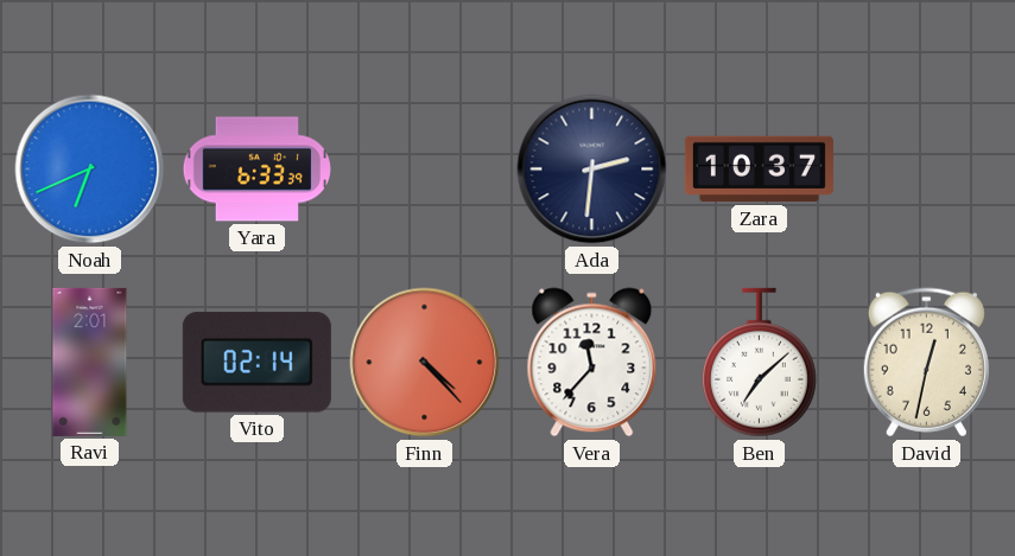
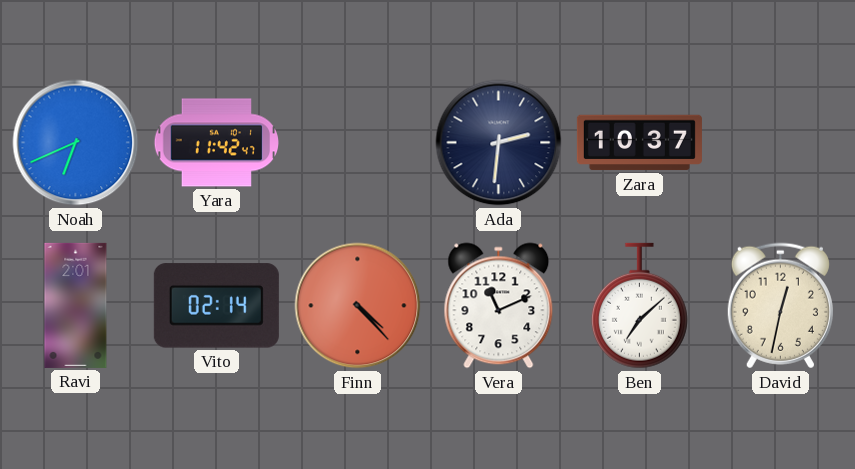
Yara: 6:33 -> 11:42
Vera: 11:37 -> 11:11
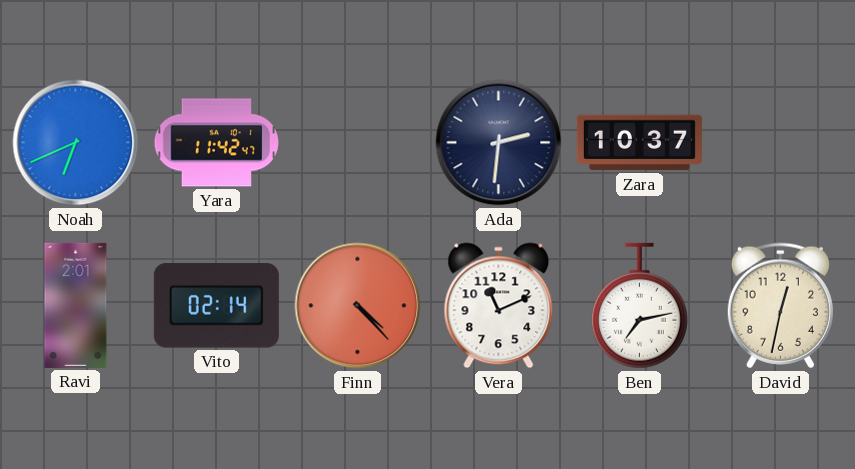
Ben: 7:08 -> 7:13
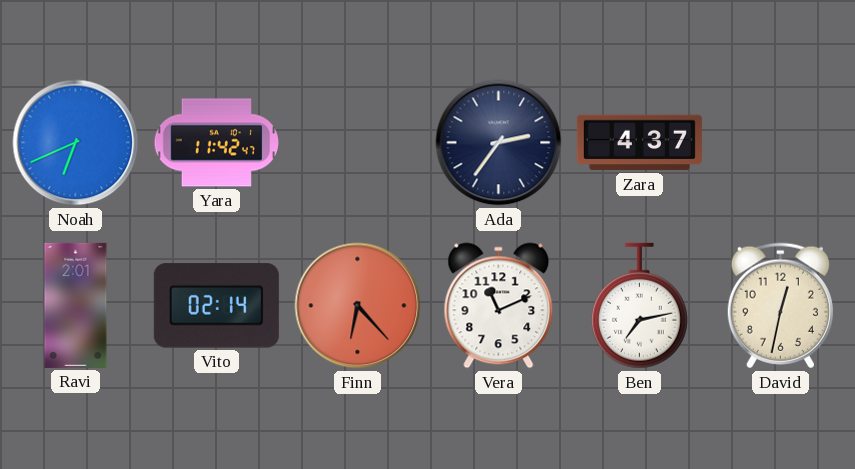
Ada: 2:31 -> 2:36
Zara: 10:37 -> 4:37
Finn: 4:23 -> 6:23
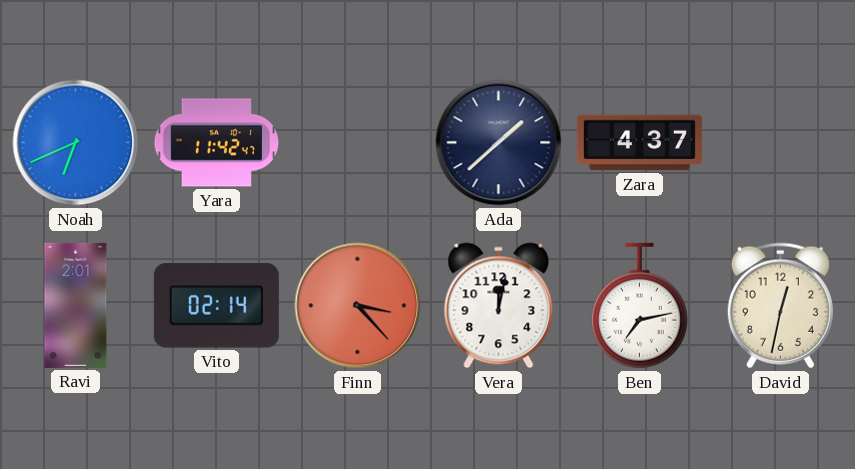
Ada: 2:36 -> 1:38
Finn: 6:23 -> 3:23
Vera: 11:11 -> 12:02
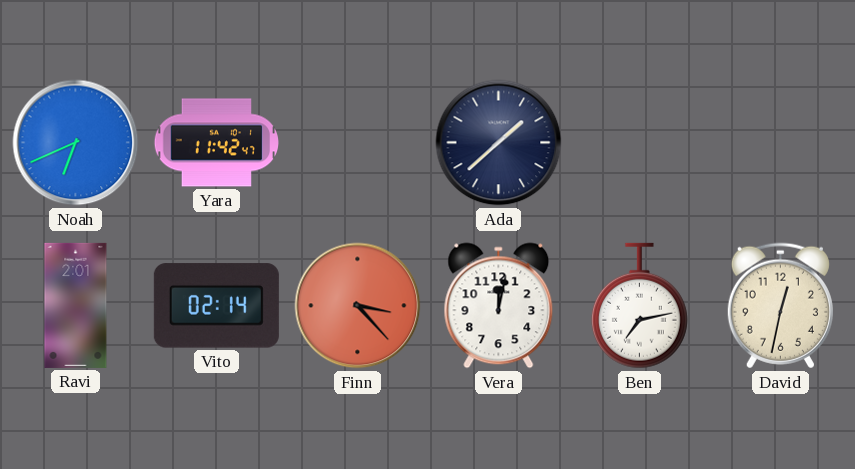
Zara: 4:37 -> none
